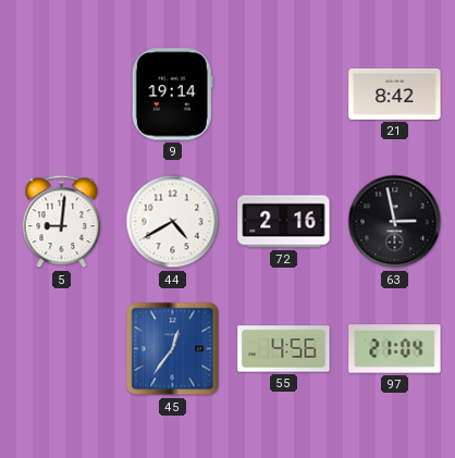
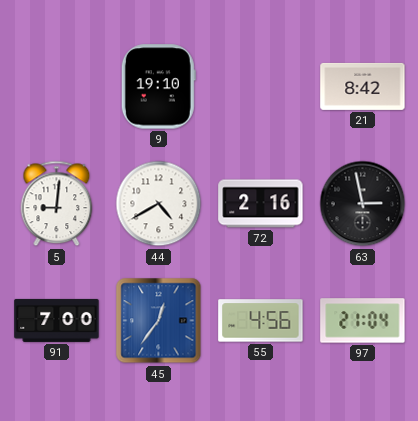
9: 19:14 -> 19:10
91: none -> 7:00
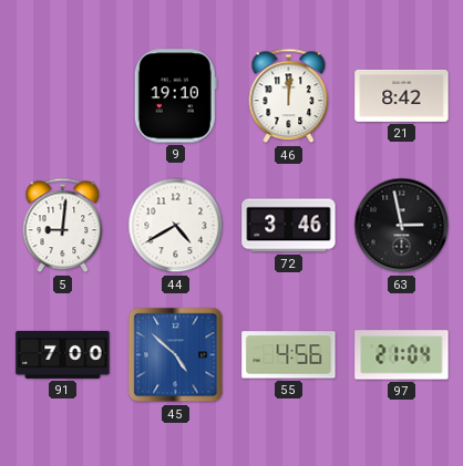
46: none -> 12:01
72: 2:16 -> 3:46
45: 12:36 -> 4:52
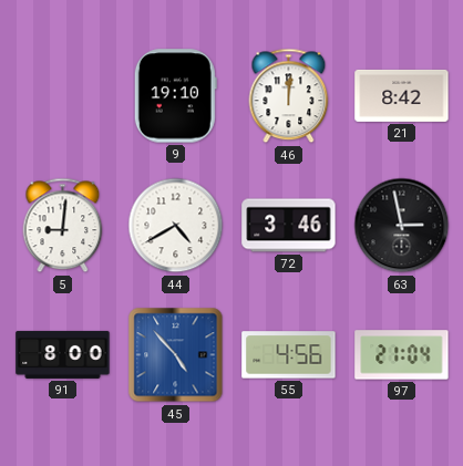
91: 7:00 -> 8:00
45: 4:52 -> 4:53
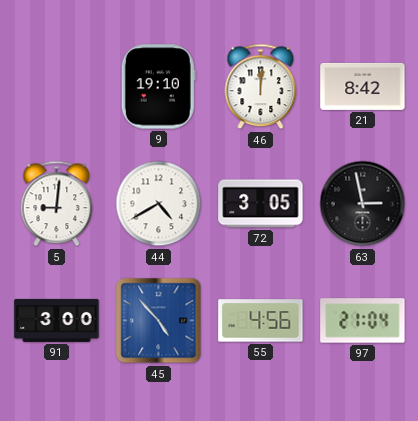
72: 3:46 -> 3:05
91: 8:00 -> 3:00
